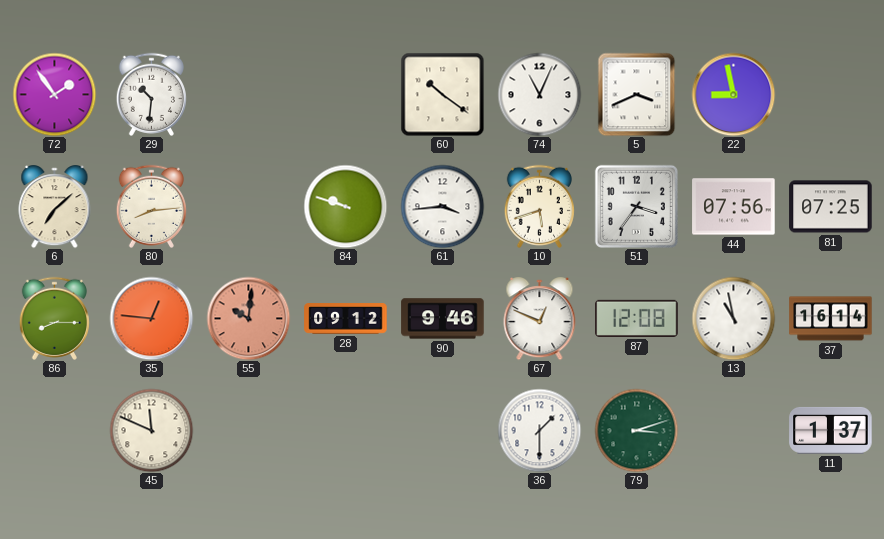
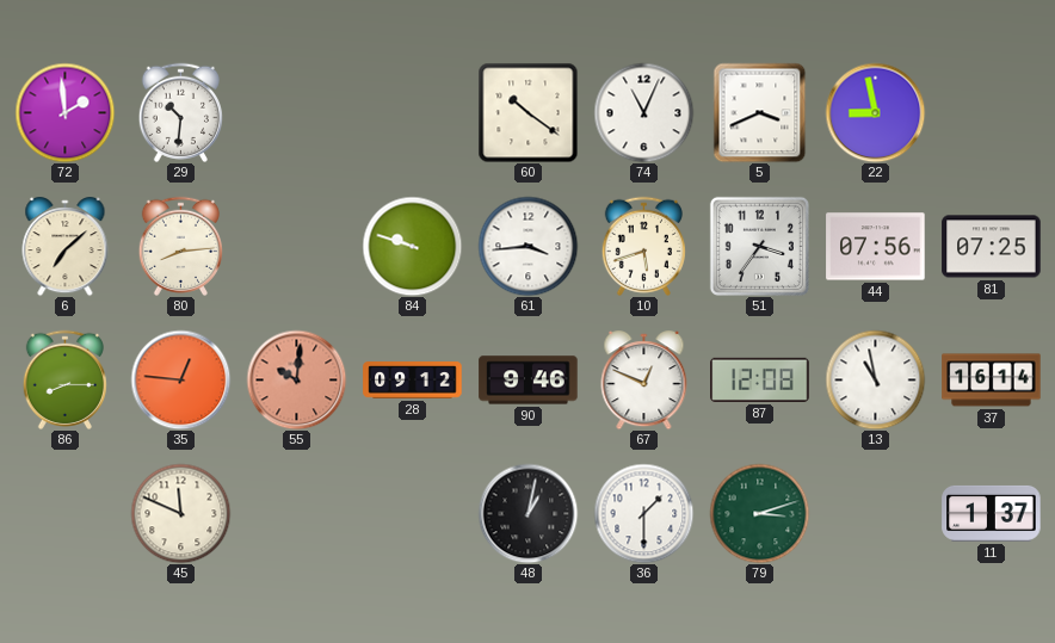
72: 1:54 -> 1:59
48: none -> 1:02
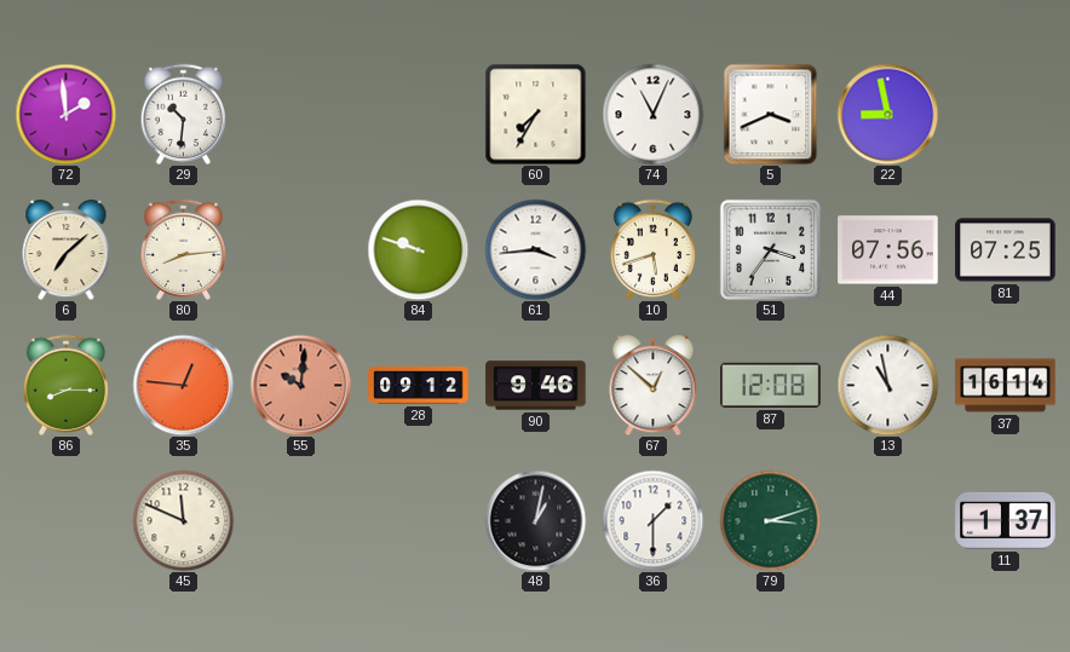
60: 10:21 -> 7:35
67: 12:49 -> 12:52
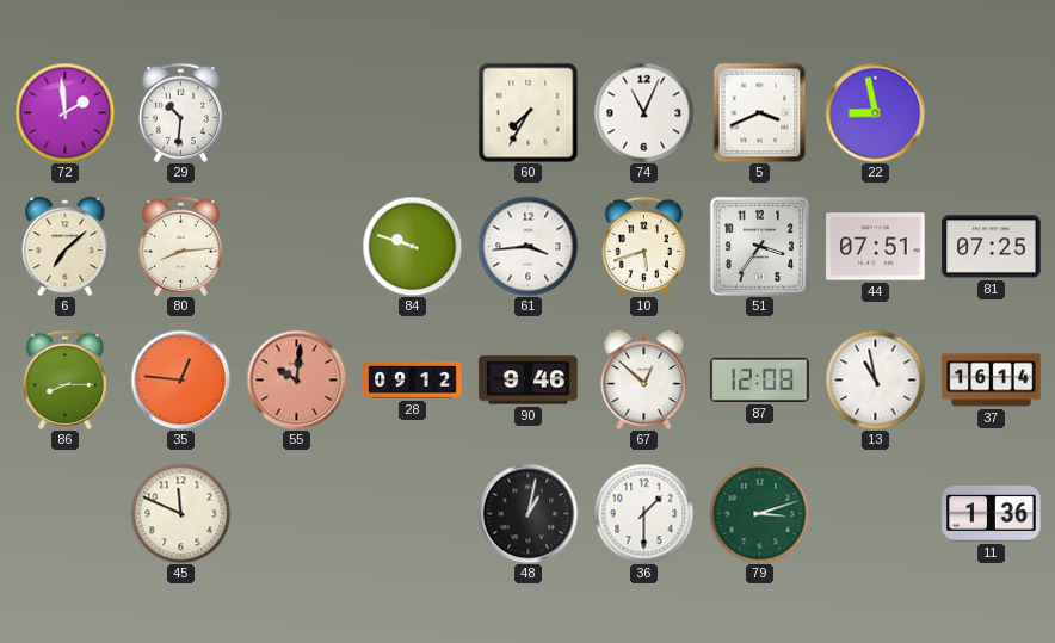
44: 07:56 -> 07:51
11: 1:37 -> 1:36
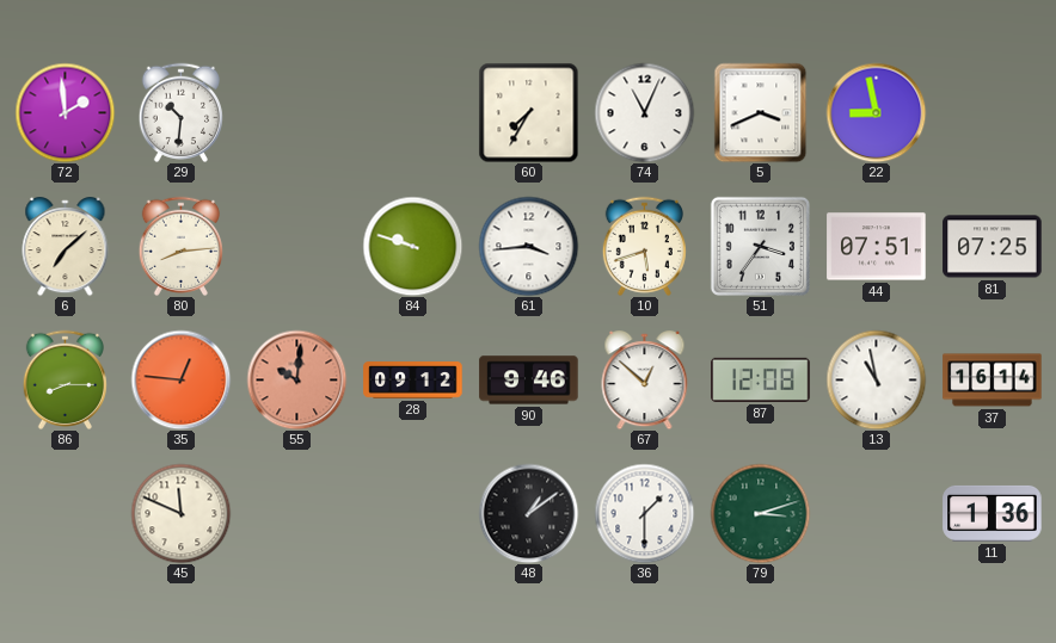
48: 1:02 -> 1:09
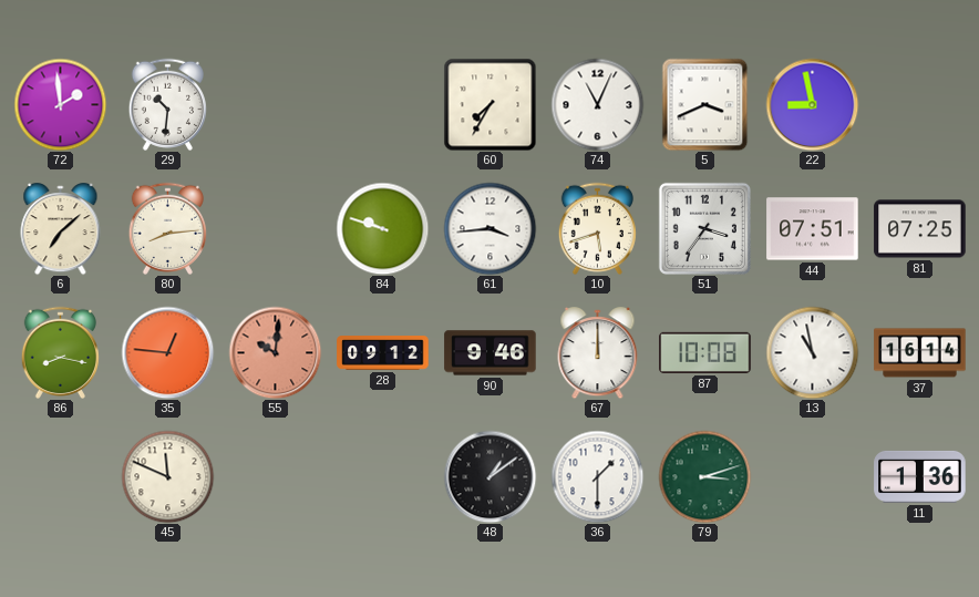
86: 8:15 -> 8:17
67: 12:52 -> 12:00
87: 12:08 -> 10:08
